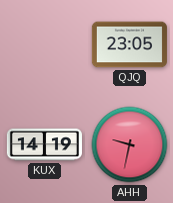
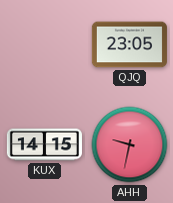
KUX: 14:19 -> 14:15
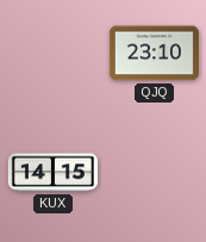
QJQ: 23:05 -> 23:10
AHH: 9:32 -> none
